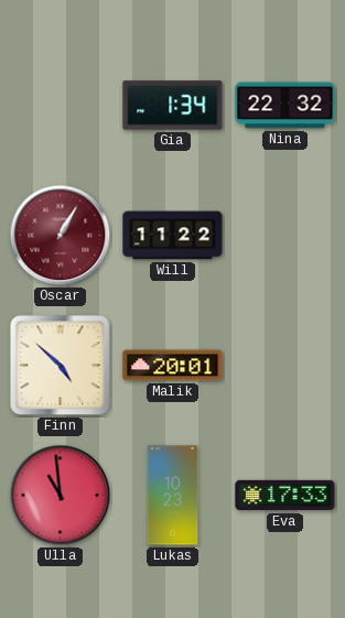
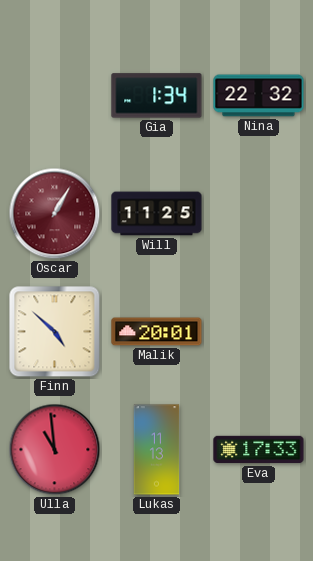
Will: 11:22 -> 11:25
Lukas: 10:23 -> 11:13
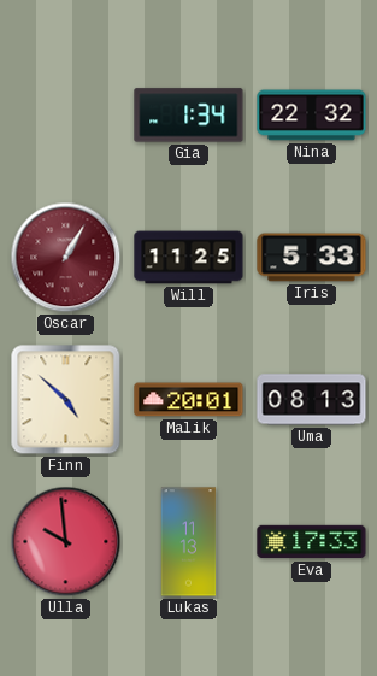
Iris: none -> 5:33
Uma: none -> 08:13
Ulla: 10:59 -> 9:59
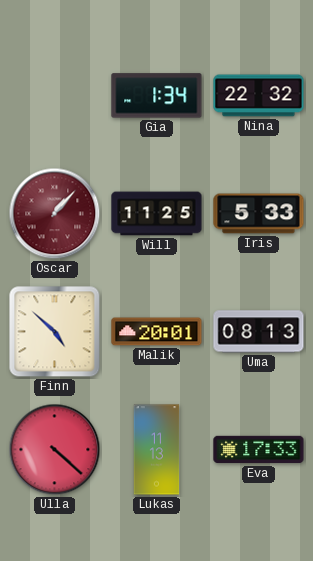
Oscar: 1:05 -> 1:07
Ulla: 9:59 -> 4:22
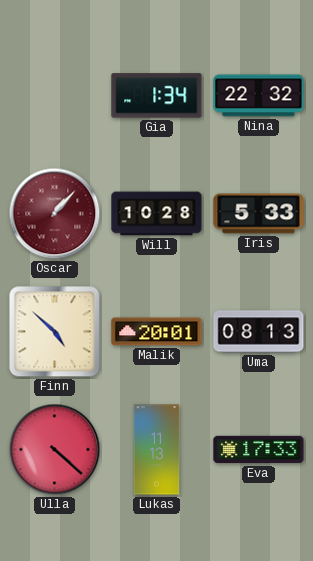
Will: 11:25 -> 10:28
